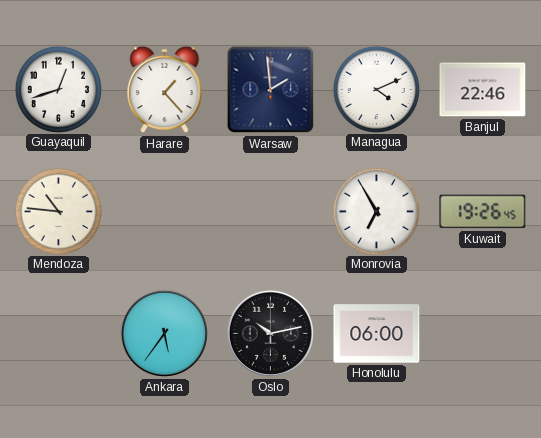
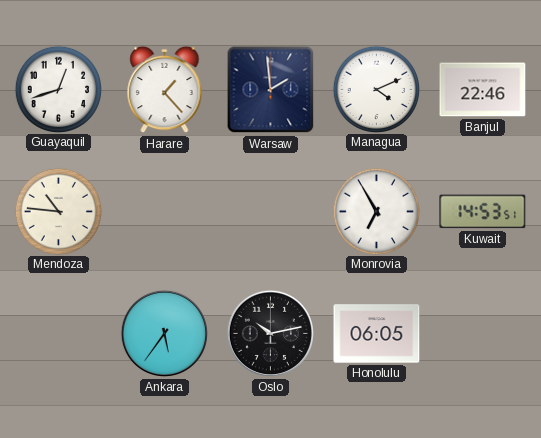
Kuwait: 19:26 -> 14:53
Honolulu: 06:00 -> 06:05
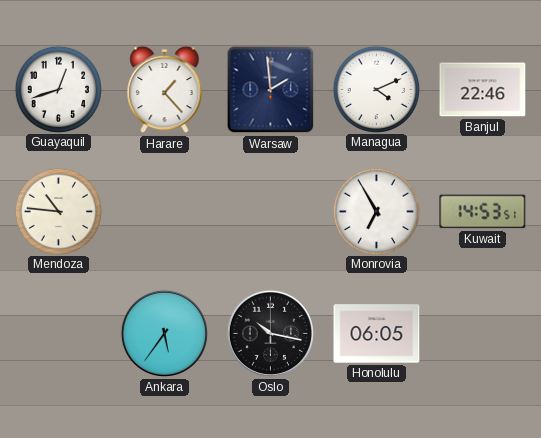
Oslo: 10:13 -> 10:17
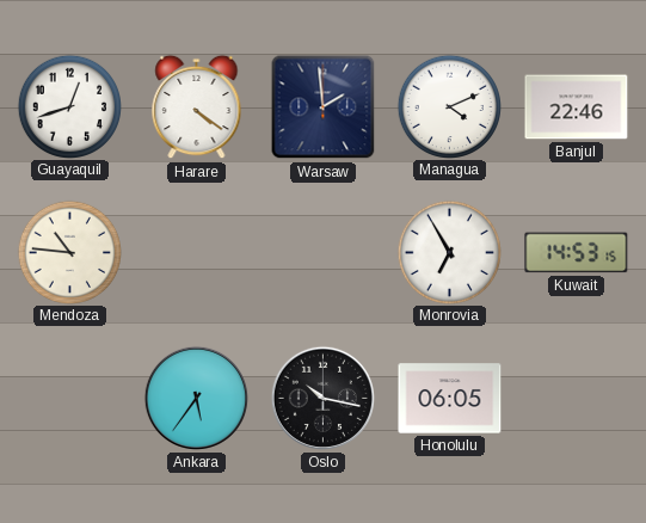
Harare: 1:23 -> 4:21
Kuwait: 14:53:51 -> 14:53:15
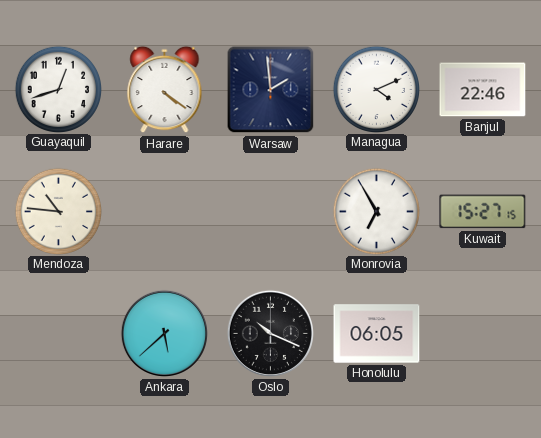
Kuwait: 14:53 -> 15:27
Ankara: 5:36 -> 5:38
Oslo: 10:17 -> 10:19
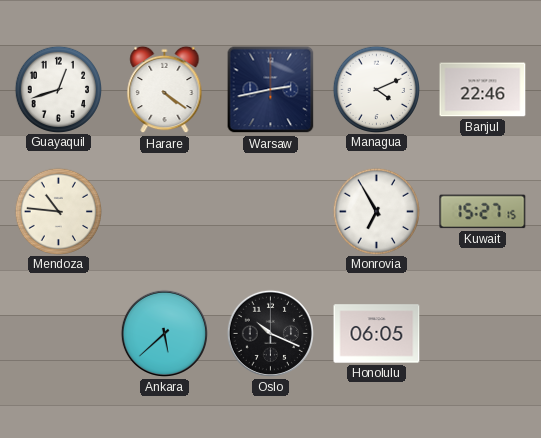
Warsaw: 1:59 -> 2:43
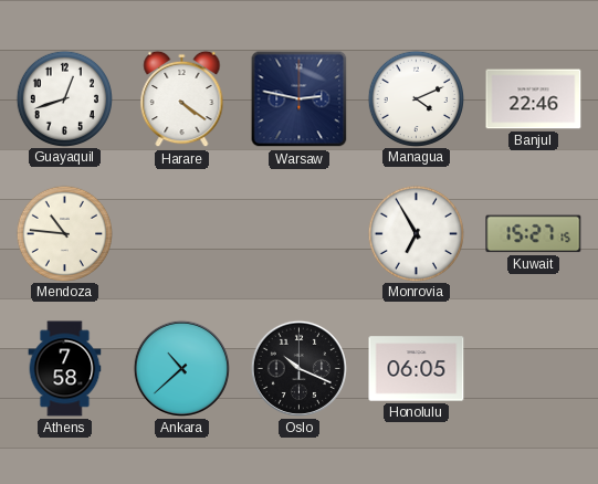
Warsaw: 2:43 -> 2:47
Athens: none -> 7:58
Ankara: 5:38 -> 10:38
